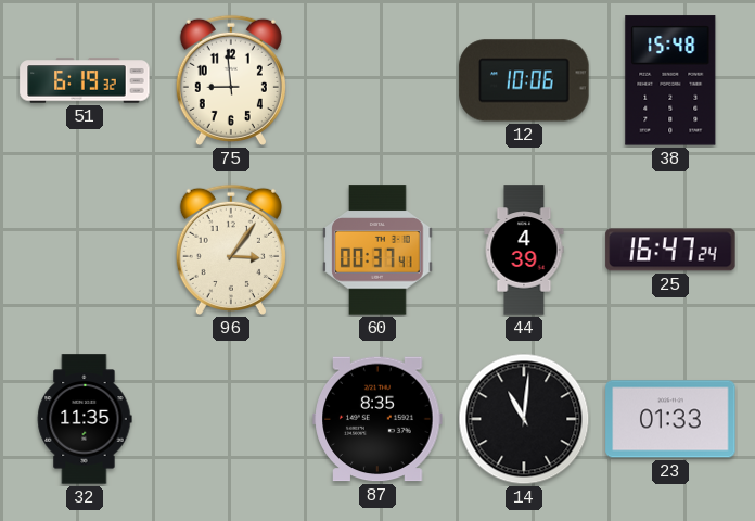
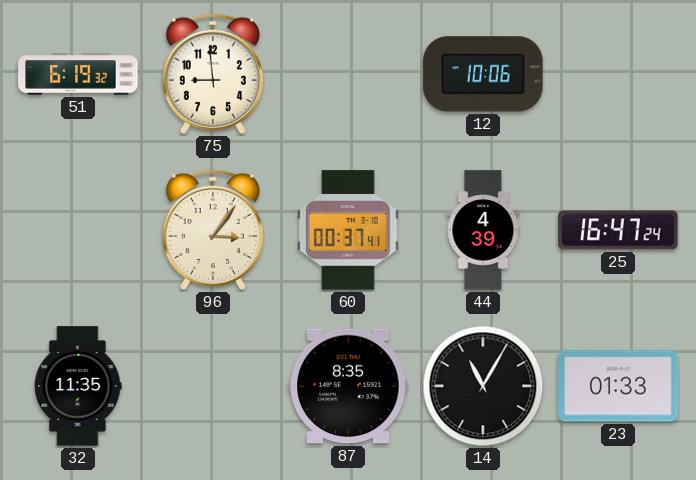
38: 15:48 -> none
14: 11:01 -> 11:05
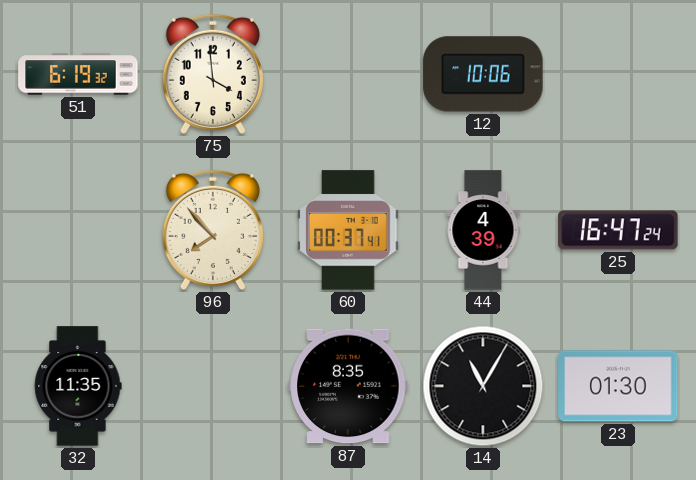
75: 8:59 -> 3:59
96: 3:06 -> 7:53
23: 01:33 -> 01:30
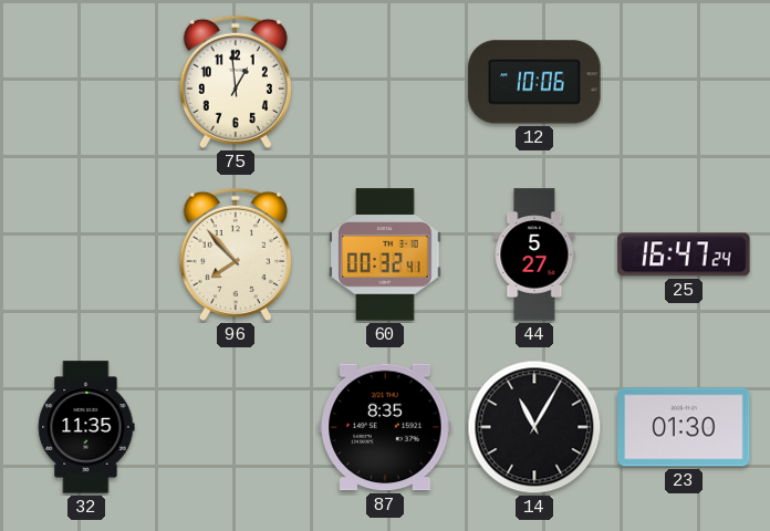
51: 6:19 -> none
75: 3:59 -> 12:59
60: 00:37 -> 00:32
44: 4:39 -> 5:27
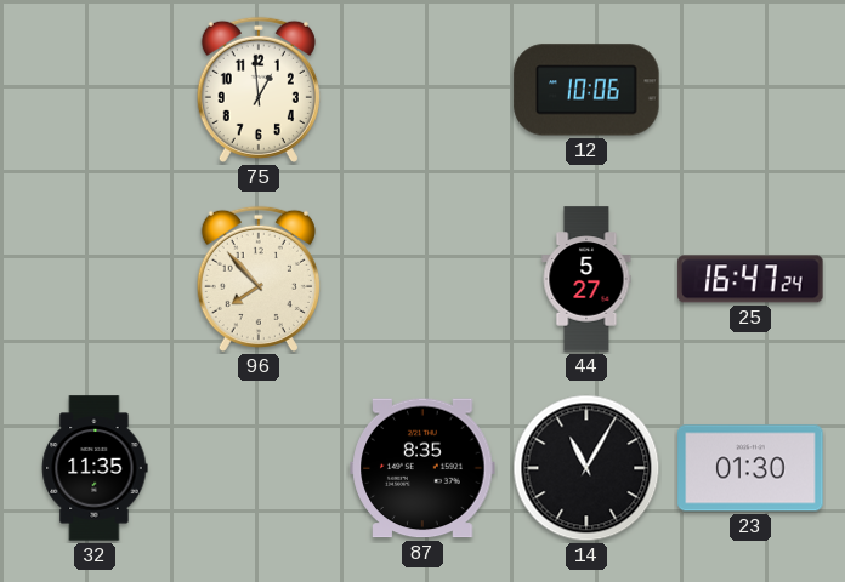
60: 00:32 -> none
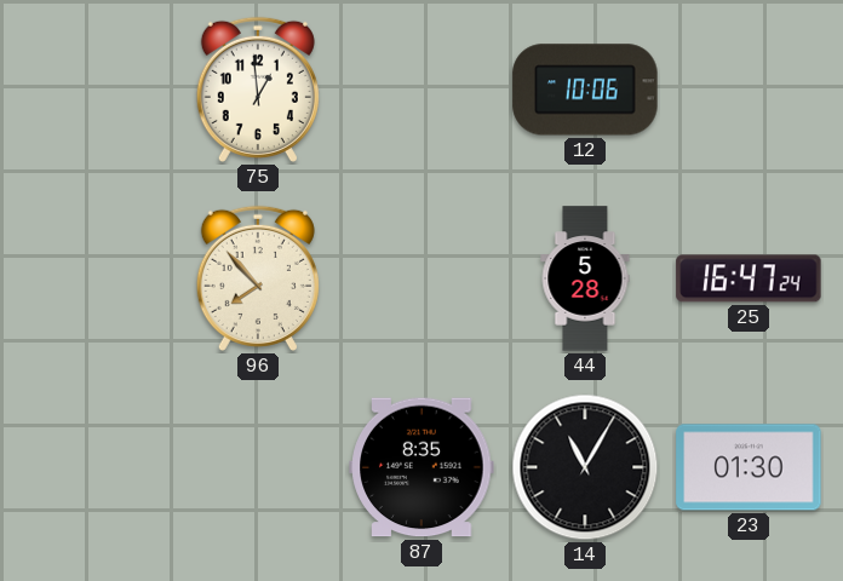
44: 5:27 -> 5:28
32: 11:35 -> none
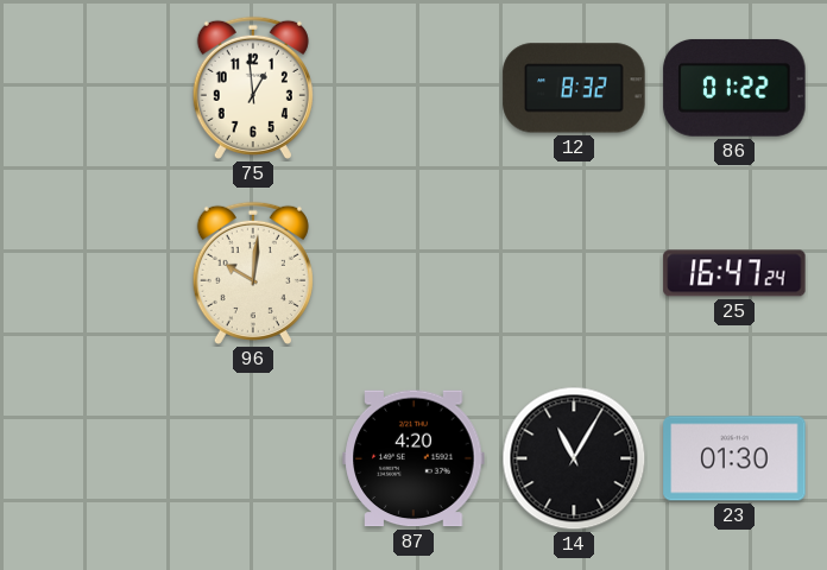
12: 10:06 -> 8:32
86: none -> 01:22
96: 7:53 -> 10:01
44: 5:28 -> none
87: 8:35 -> 4:20
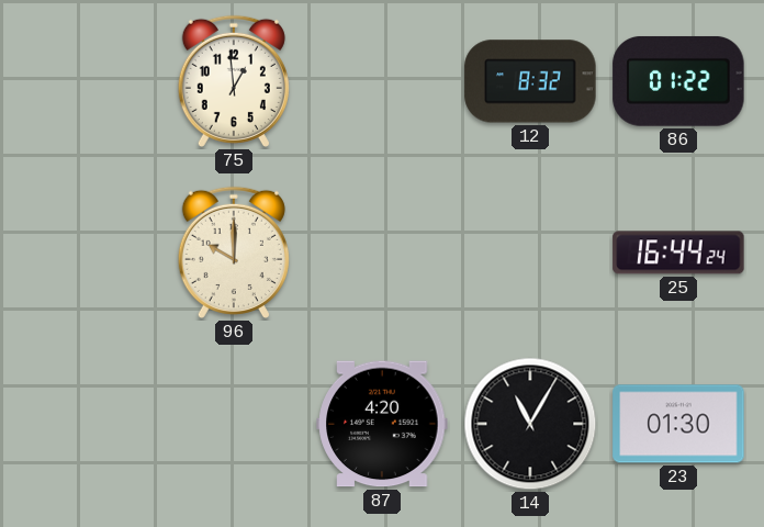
96: 10:01 -> 10:00
25: 16:47 -> 16:44
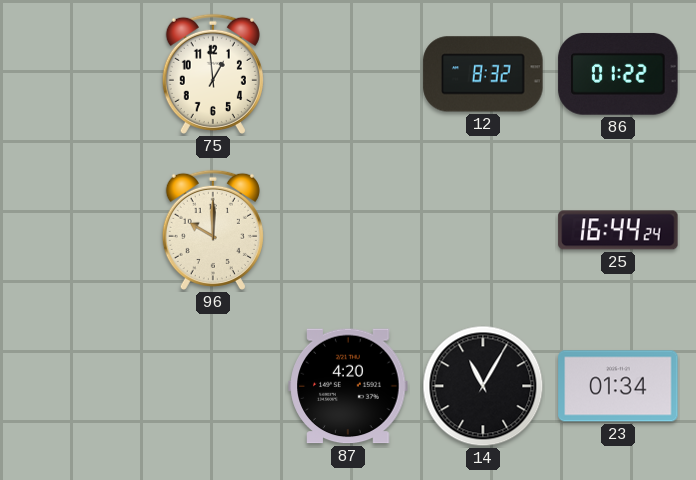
23: 01:30 -> 01:34
